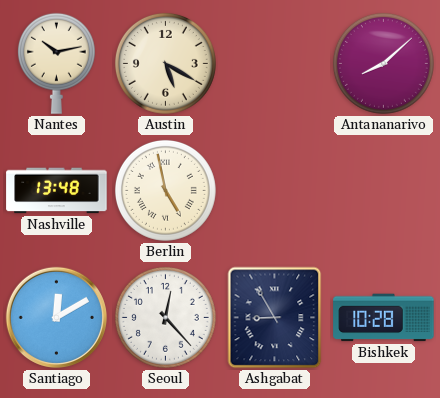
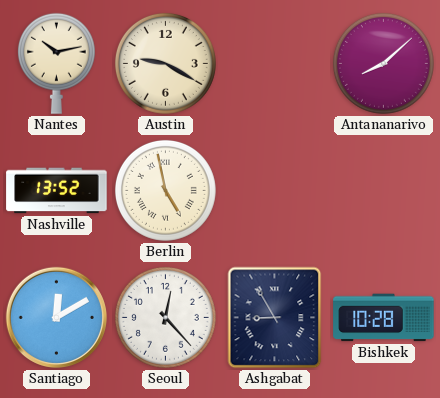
Austin: 5:20 -> 9:20
Nashville: 13:48 -> 13:52
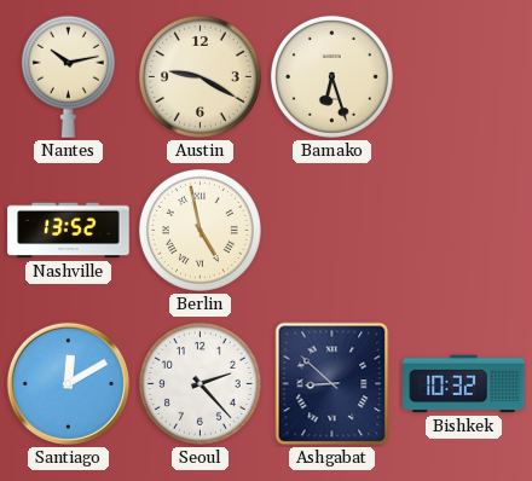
Bamako: none -> 6:27
Antananarivo: 8:08 -> none
Seoul: 12:23 -> 2:23
Ashgabat: 8:55 -> 8:52
Bishkek: 10:28 -> 10:32
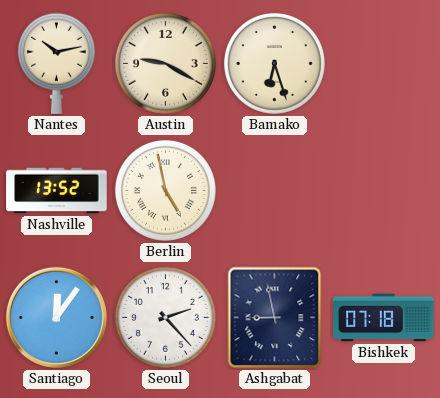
Santiago: 12:10 -> 12:06
Ashgabat: 8:52 -> 8:58
Bishkek: 10:32 -> 07:18
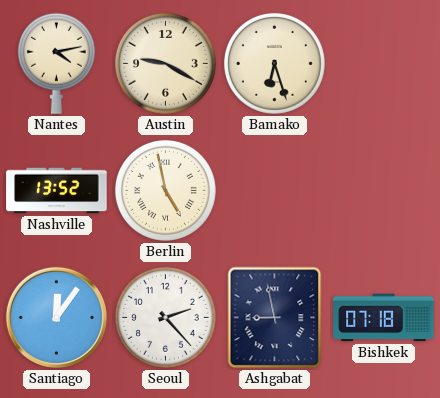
Nantes: 10:13 -> 4:13
